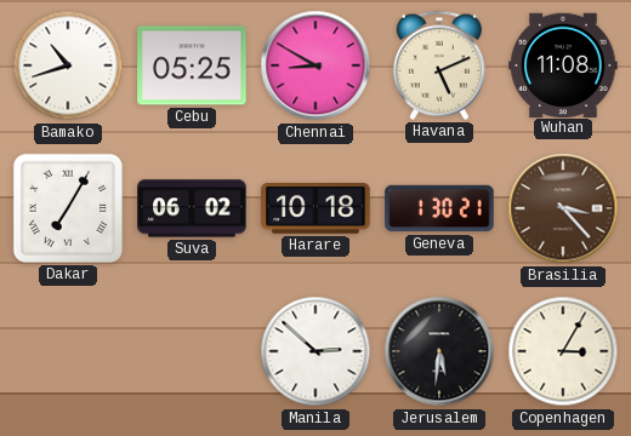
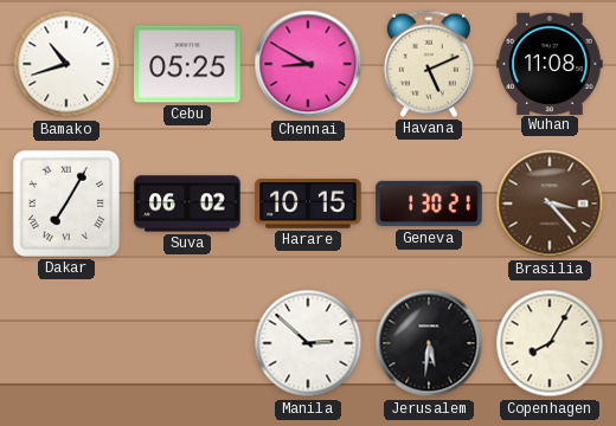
Harare: 10:18 -> 10:15
Copenhagen: 3:05 -> 8:05
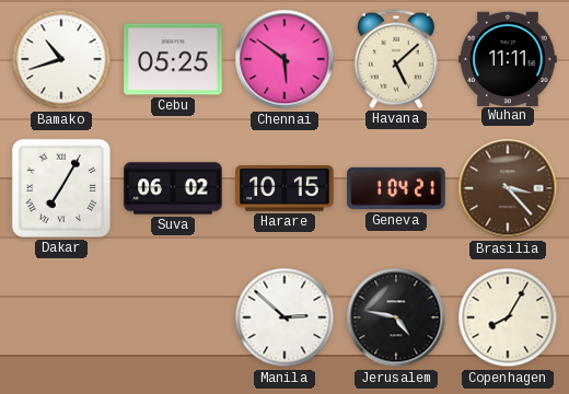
Chennai: 8:50 -> 5:51
Havana: 5:11 -> 5:08
Wuhan: 11:08 -> 11:11
Geneva: 1:30 -> 1:04
Jerusalem: 5:31 -> 4:47
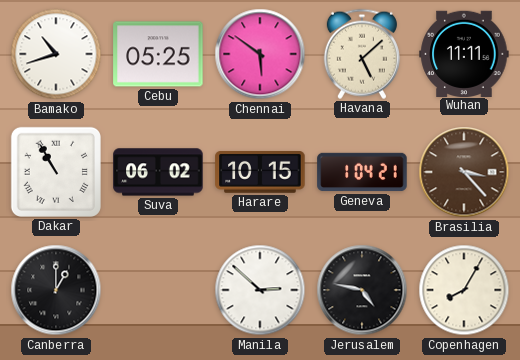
Dakar: 7:05 -> 10:55
Canberra: none -> 1:00
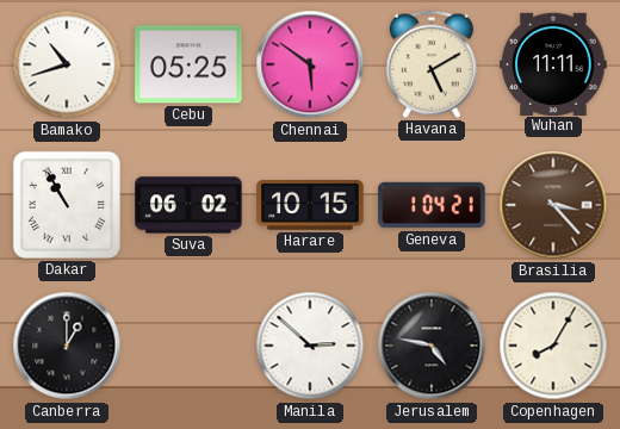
Havana: 5:08 -> 5:10
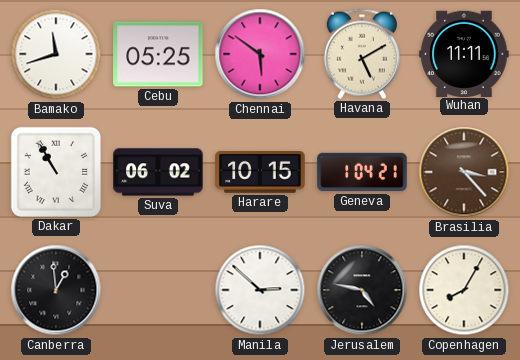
Bamako: 10:42 -> 11:42
Canberra: 1:00 -> 12:59
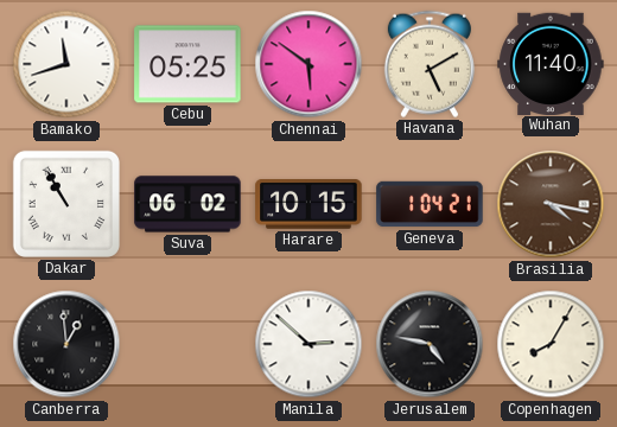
Wuhan: 11:11 -> 11:40
Brasilia: 3:23 -> 4:17
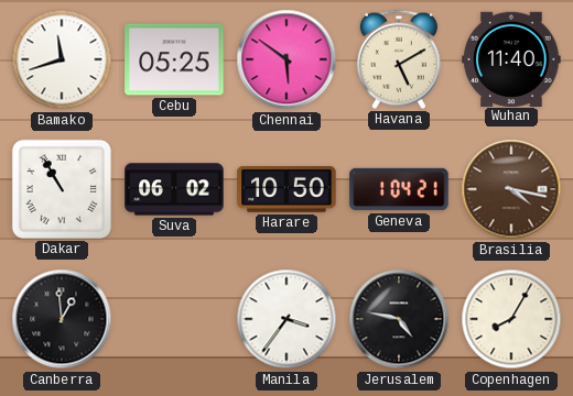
Harare: 10:15 -> 10:50
Manila: 2:52 -> 3:36
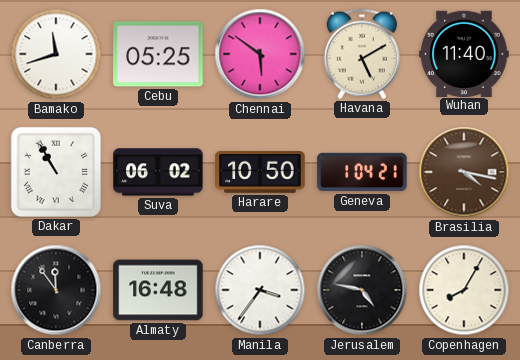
Canberra: 12:59 -> 11:54
Almaty: none -> 16:48
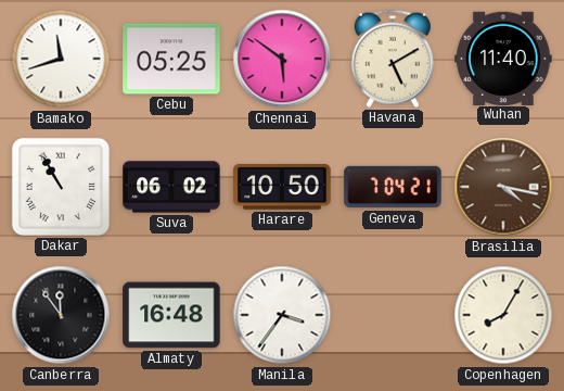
Geneva: 1:04 -> 7:04
Jerusalem: 4:47 -> none
